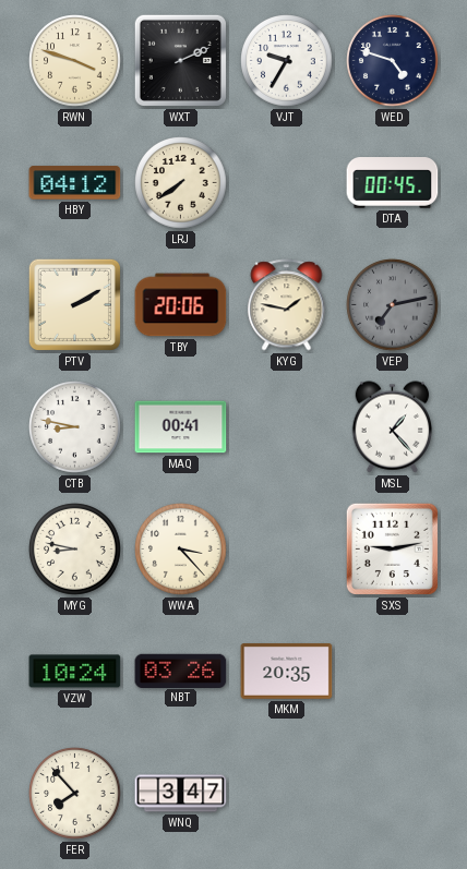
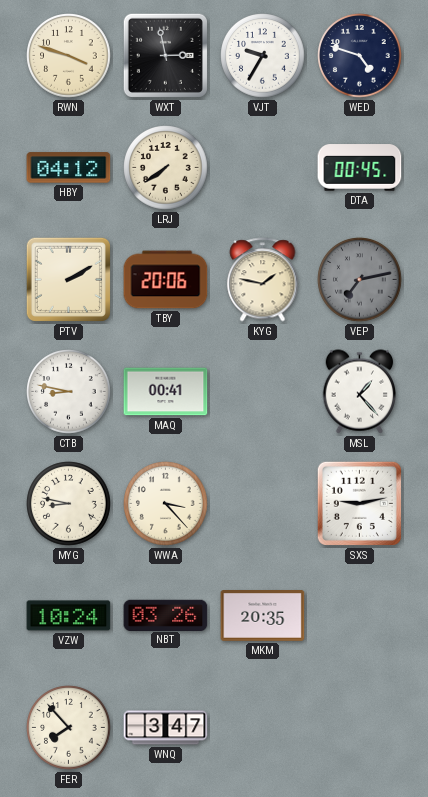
WXT: 2:11 -> 2:58
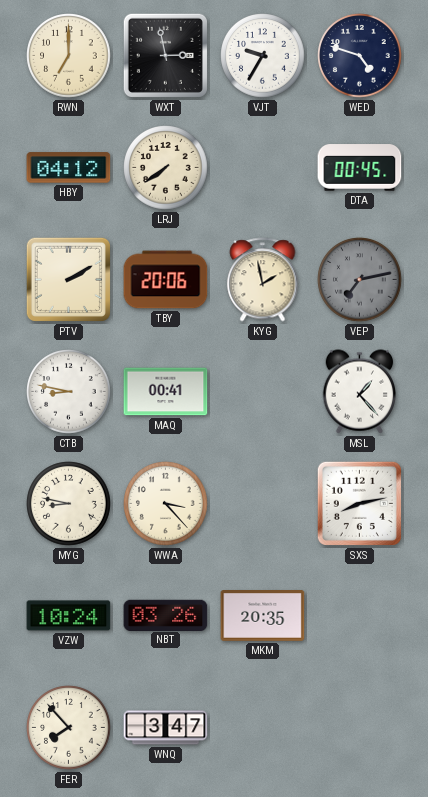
RWN: 3:48 -> 7:00
KYG: 1:47 -> 1:58
SXS: 9:13 -> 8:13
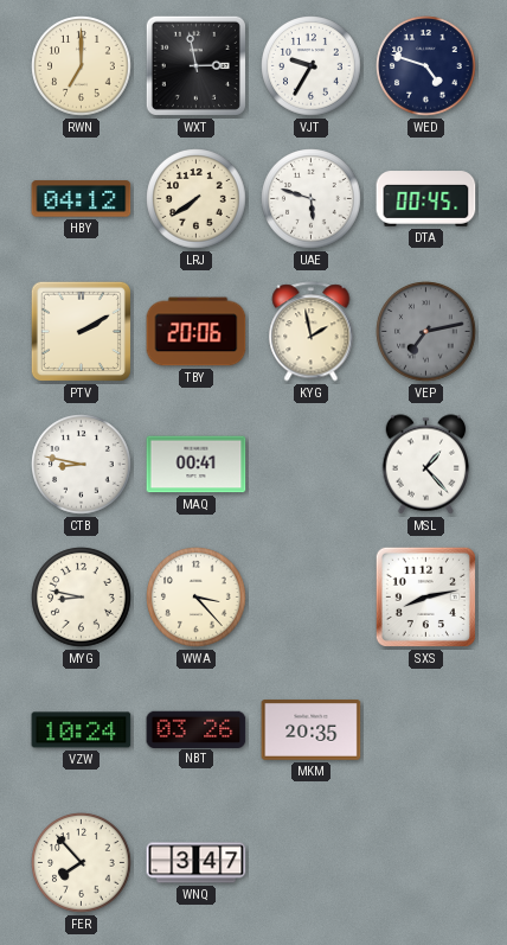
UAE: none -> 5:48
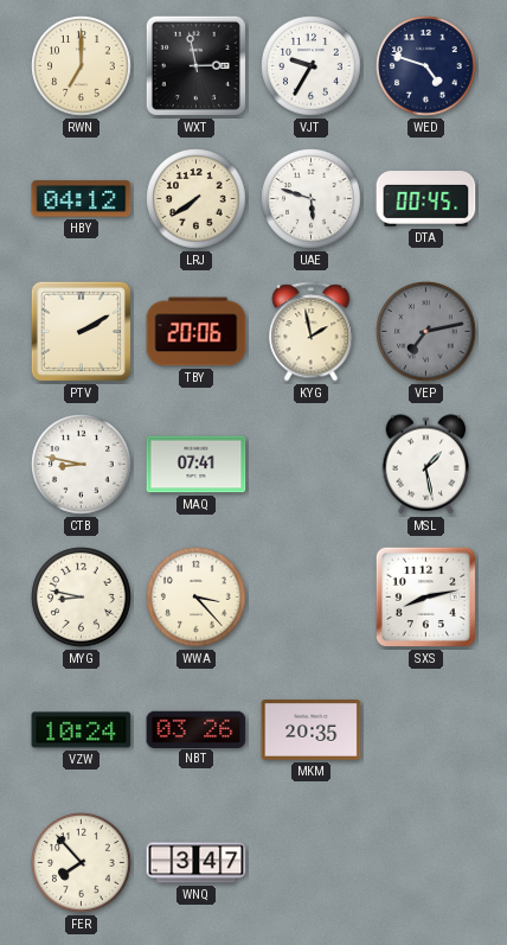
MAQ: 00:41 -> 07:41
MSL: 1:23 -> 1:28
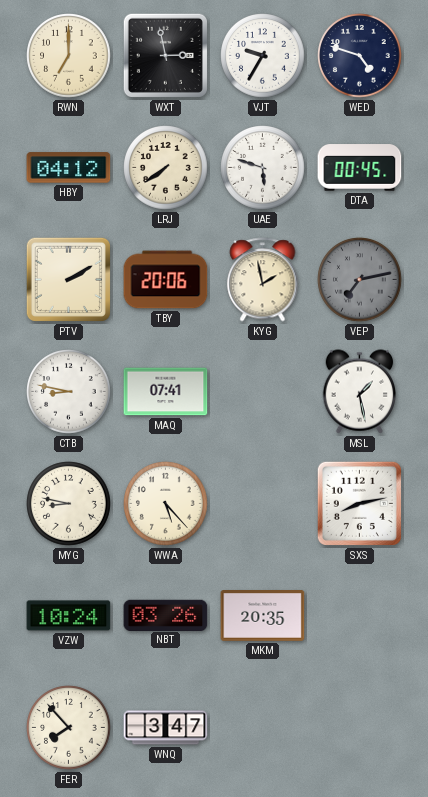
WWA: 3:23 -> 5:23
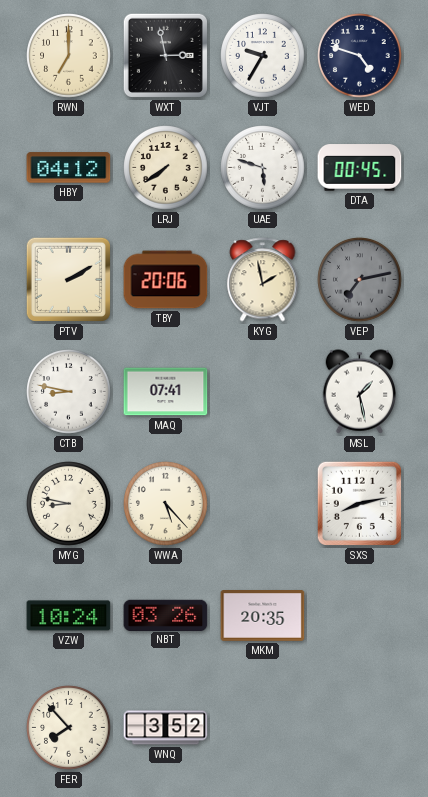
WNQ: 3:47 -> 3:52
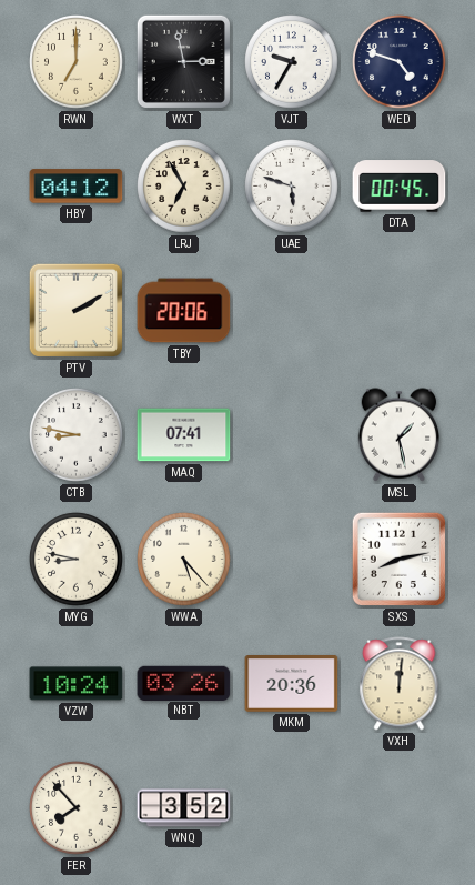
LRJ: 7:39 -> 6:55
KYG: 1:58 -> none
VEP: 7:13 -> none
MKM: 20:35 -> 20:36
VXH: none -> 12:01
